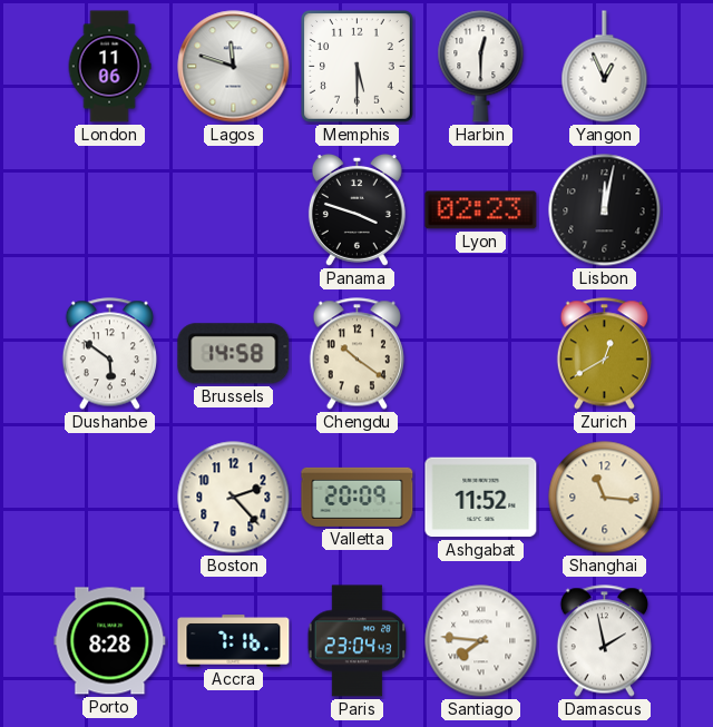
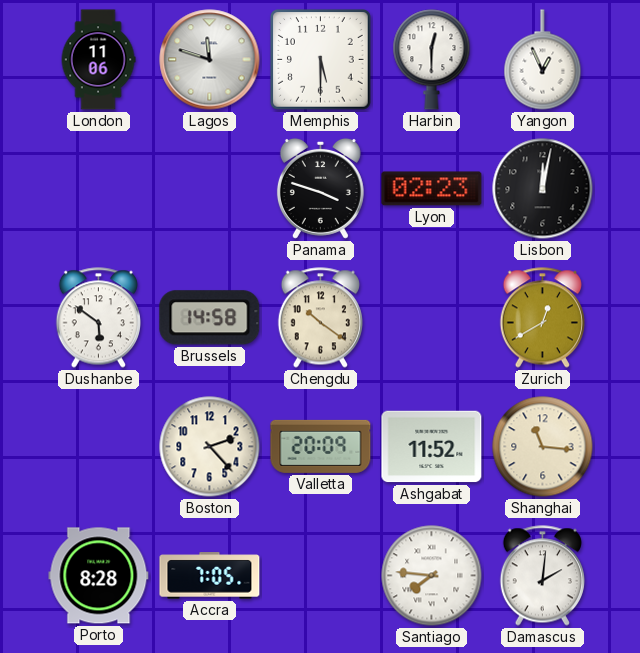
Accra: 7:16 -> 7:05
Paris: 23:04 -> none
Damascus: 1:58 -> 2:01
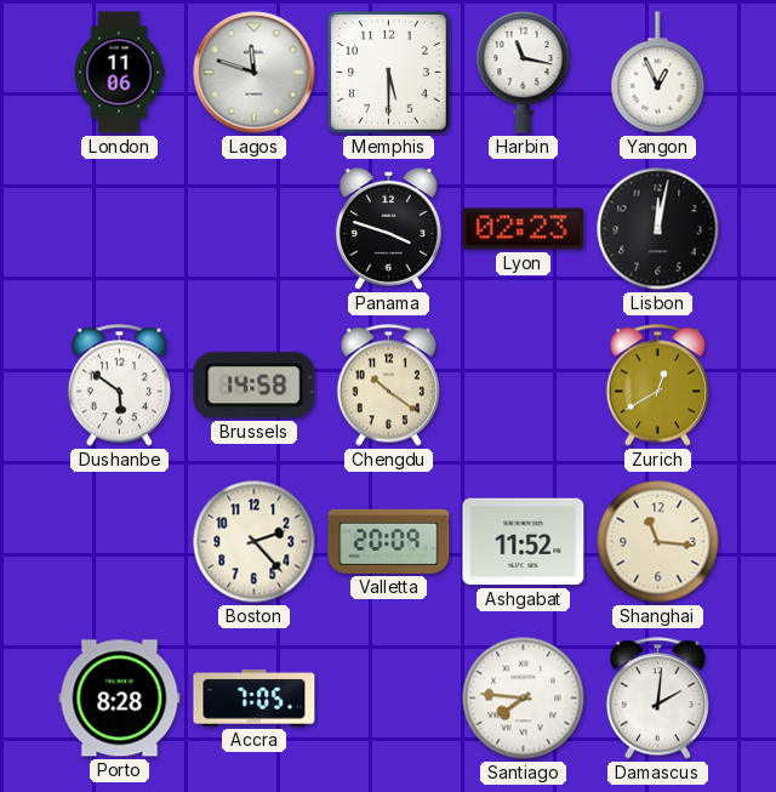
Harbin: 12:30 -> 11:17
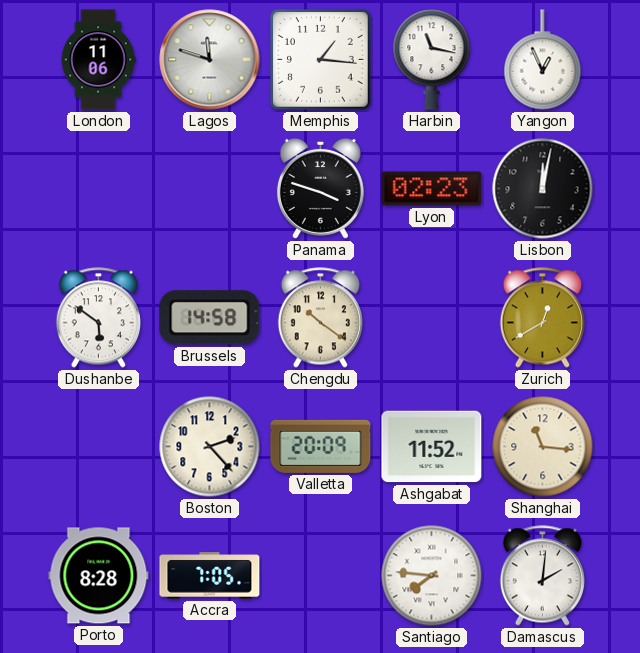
Memphis: 5:30 -> 1:16
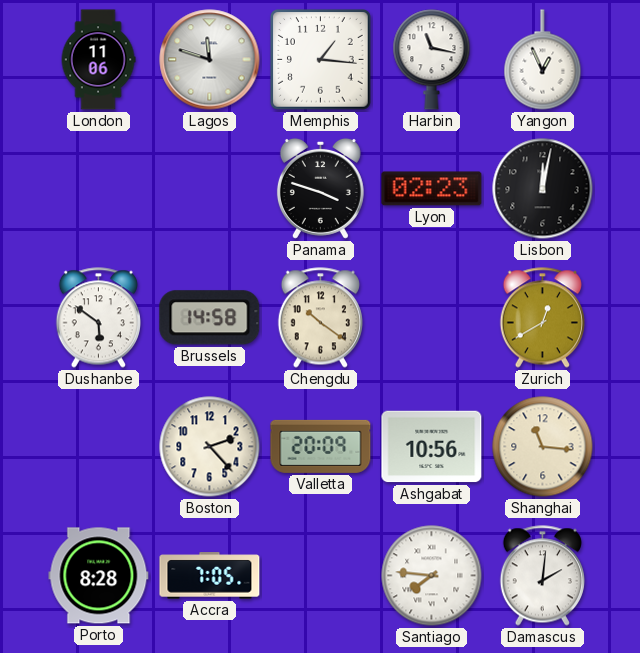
Ashgabat: 11:52 -> 10:56
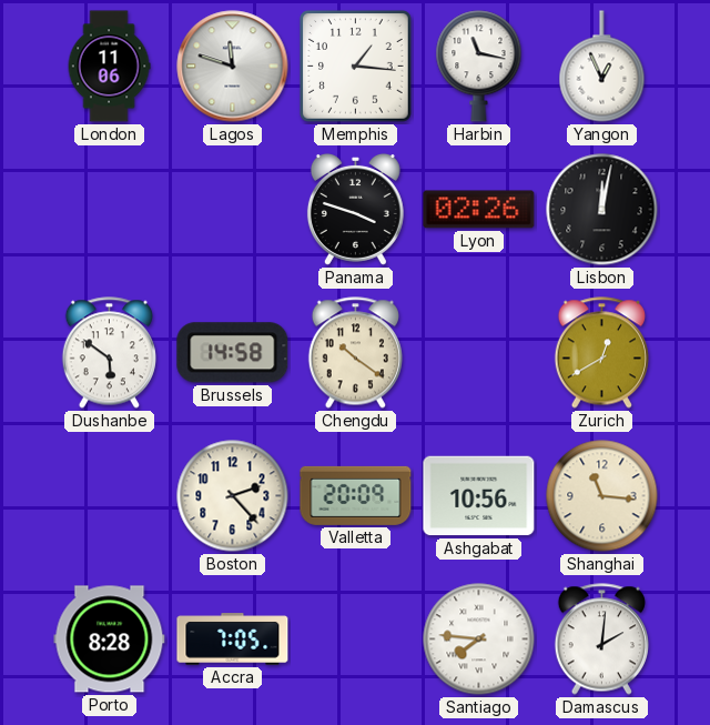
Lyon: 02:23 -> 02:26
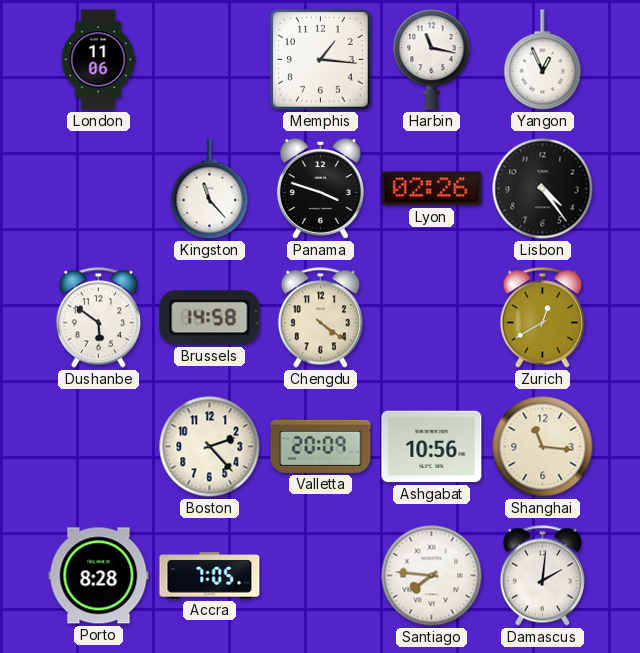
Lagos: 11:48 -> none
Kingston: none -> 11:23
Lisbon: 12:02 -> 4:24
Chengdu: 10:21 -> 4:21
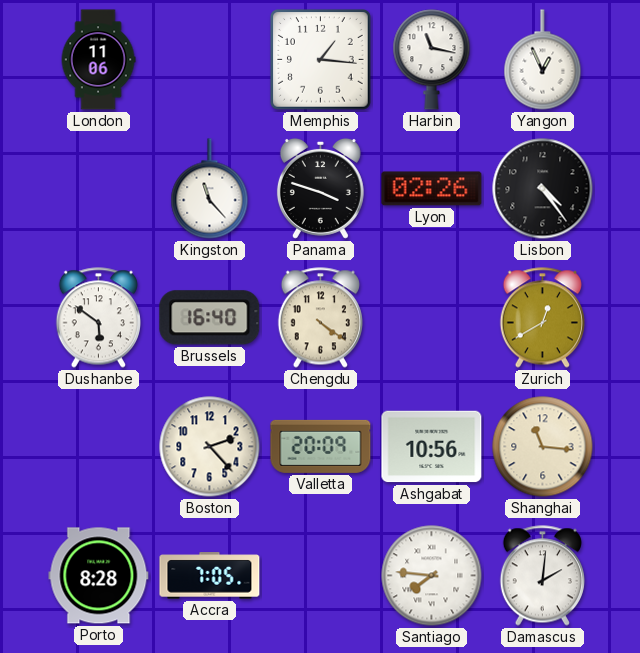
Brussels: 14:58 -> 16:40
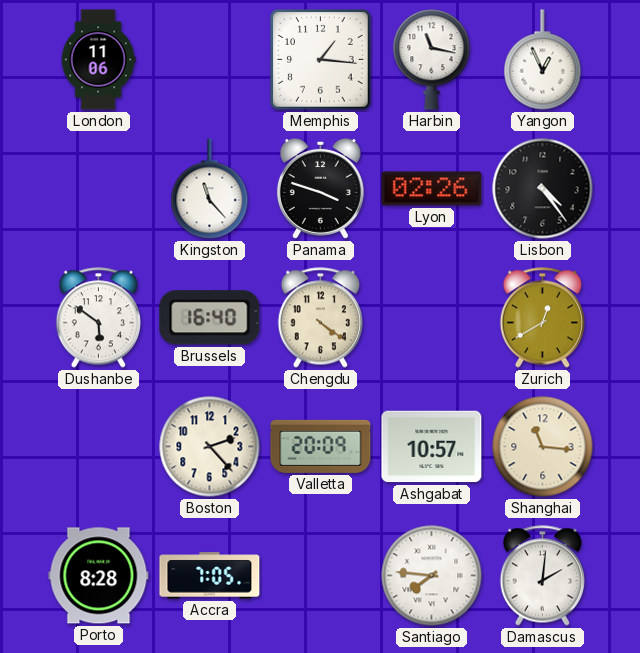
Ashgabat: 10:56 -> 10:57
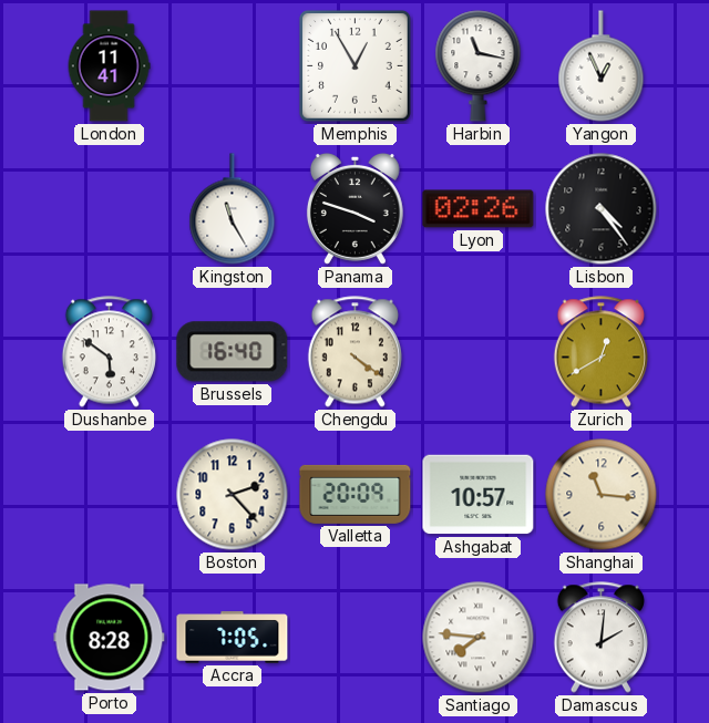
London: 11:06 -> 11:41
Memphis: 1:16 -> 12:55
Kingston: 11:23 -> 11:25
